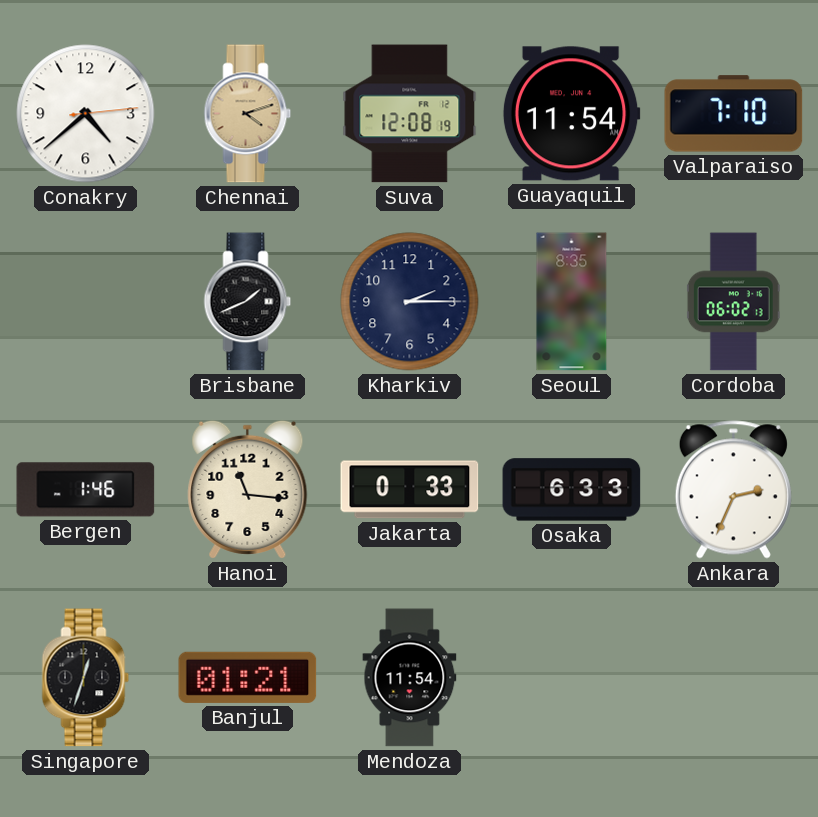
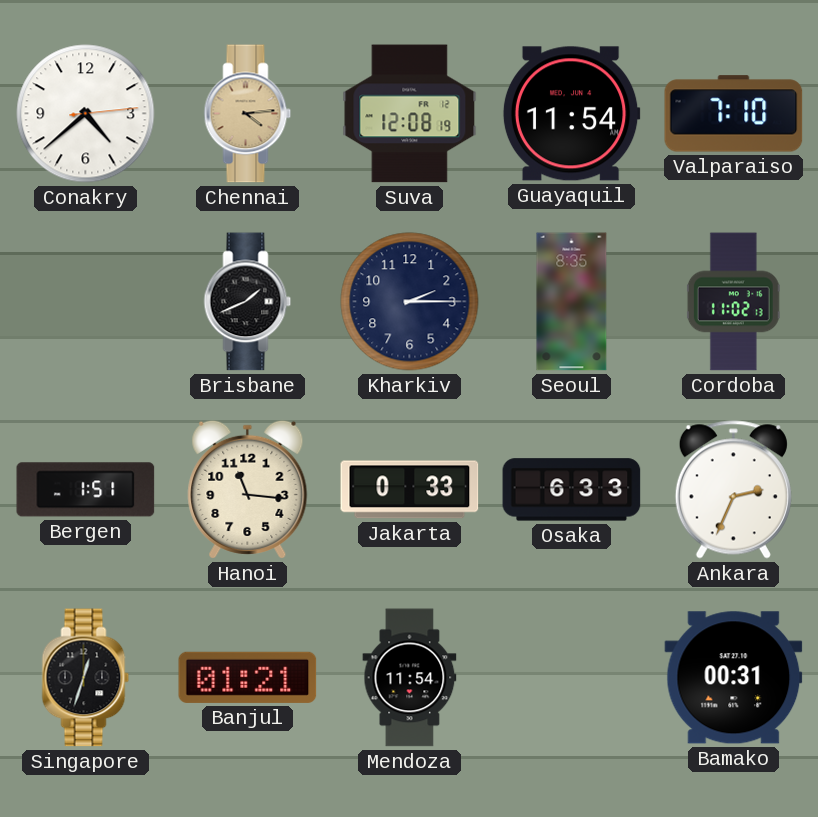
Chennai: 4:12 -> 4:14
Cordoba: 06:02 -> 11:02
Bergen: 1:46 -> 1:51
Bamako: none -> 00:31
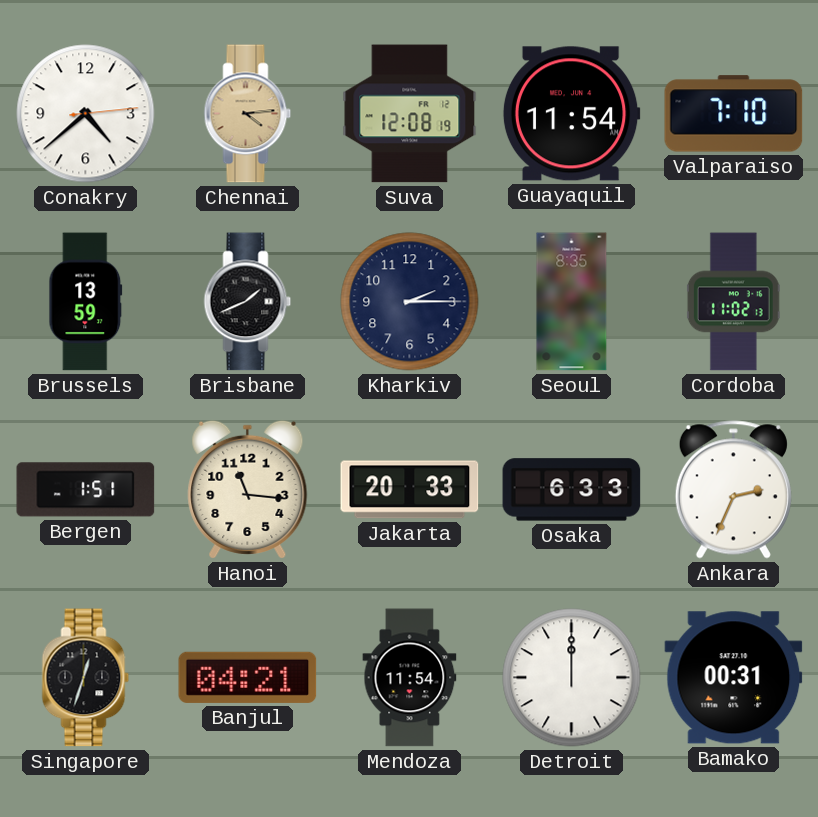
Brussels: none -> 13:59
Jakarta: 0:33 -> 20:33
Banjul: 01:21 -> 04:21
Detroit: none -> 12:00
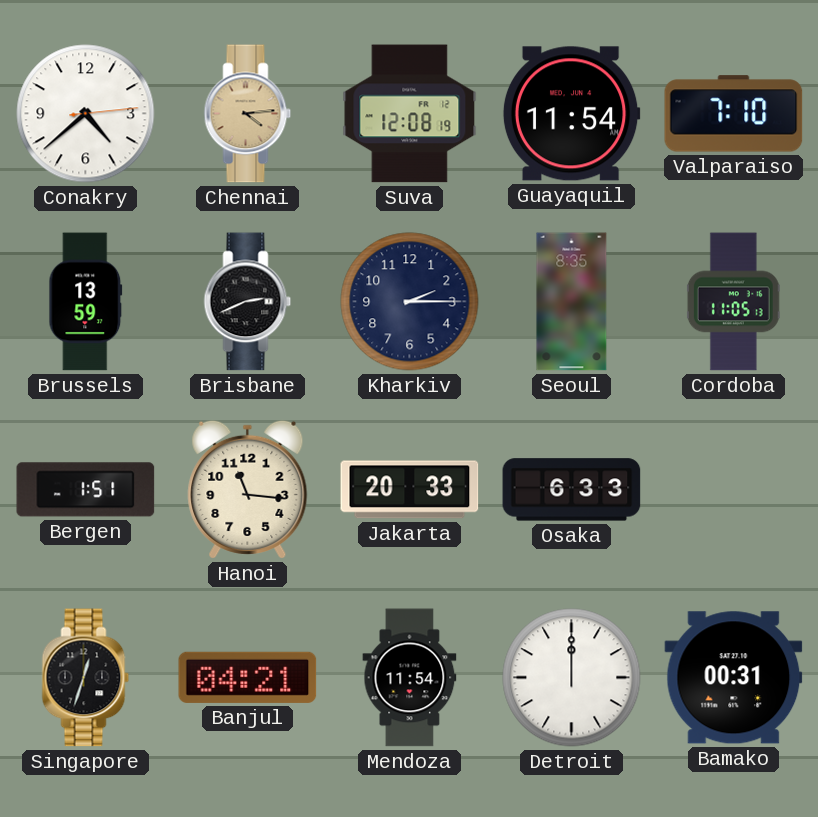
Brisbane: 1:41 -> 2:41
Cordoba: 11:02 -> 11:05
Ankara: 2:34 -> none
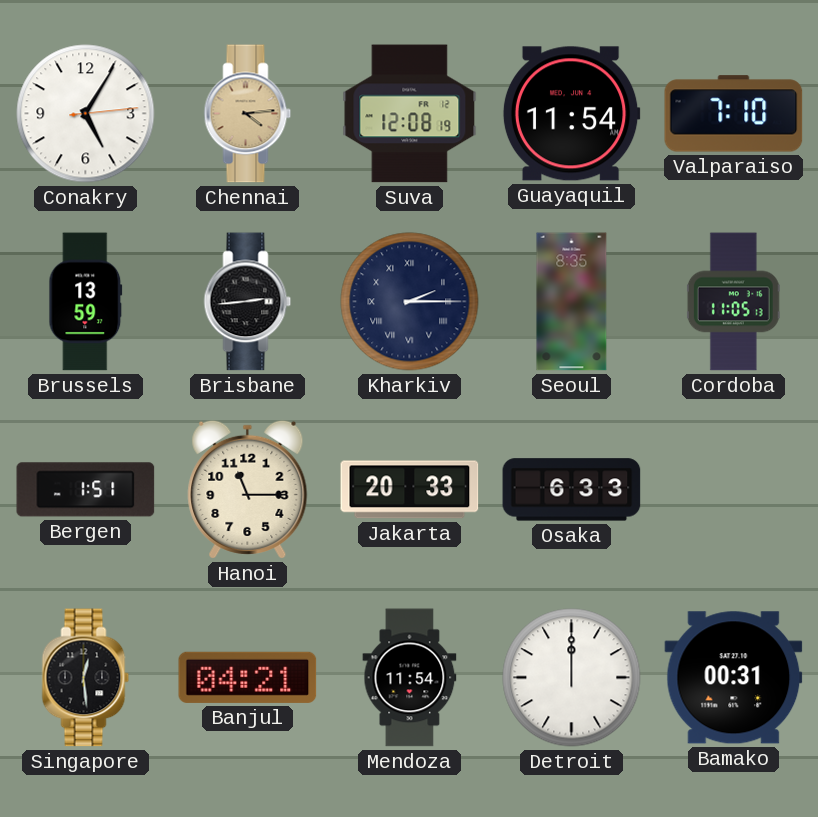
Conakry: 4:38 -> 5:05
Brisbane: 2:41 -> 2:44
Kharkiv numerals: Arabic -> Roman
Hanoi: 11:16 -> 11:15
Singapore: 12:33 -> 12:29
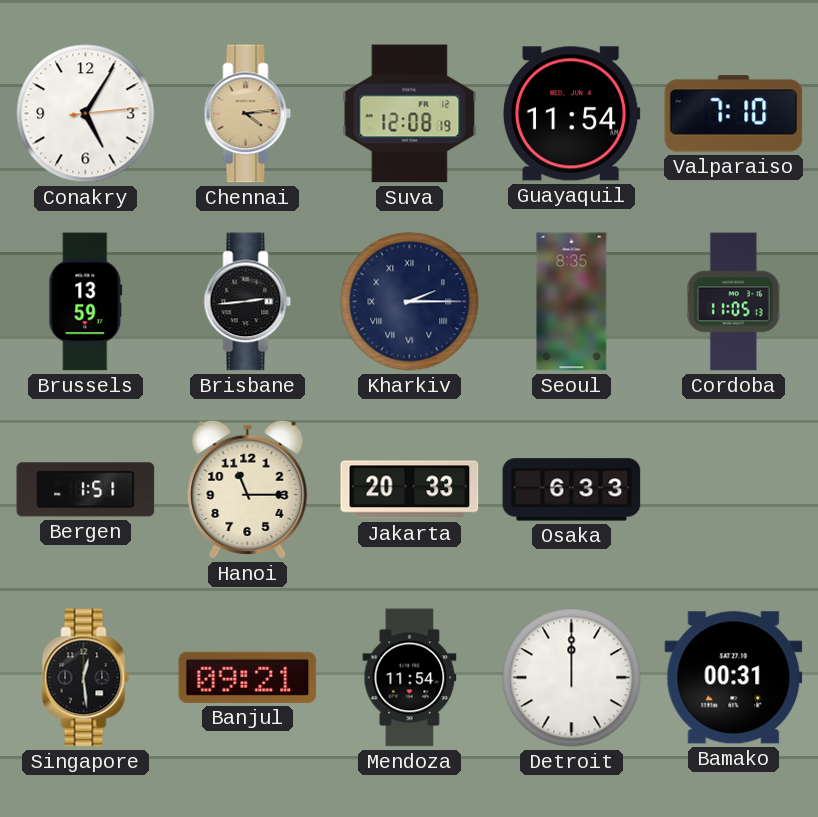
Banjul: 04:21 -> 09:21
